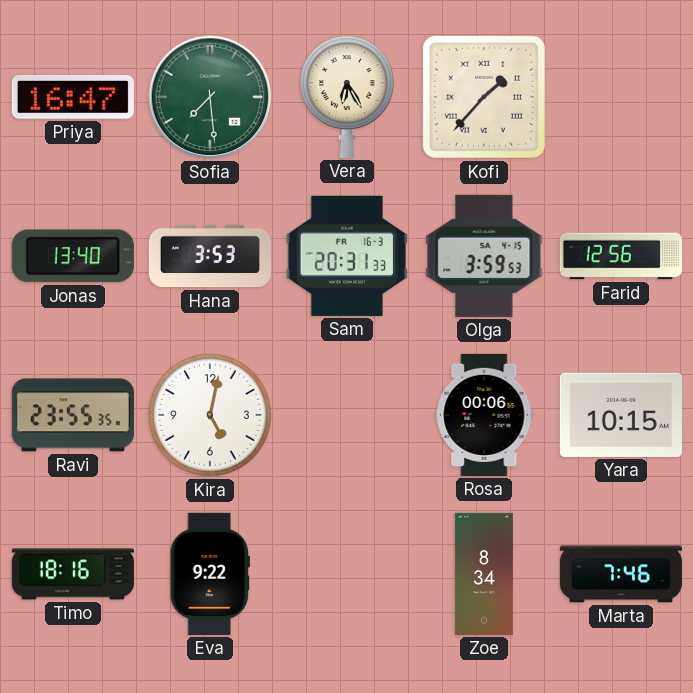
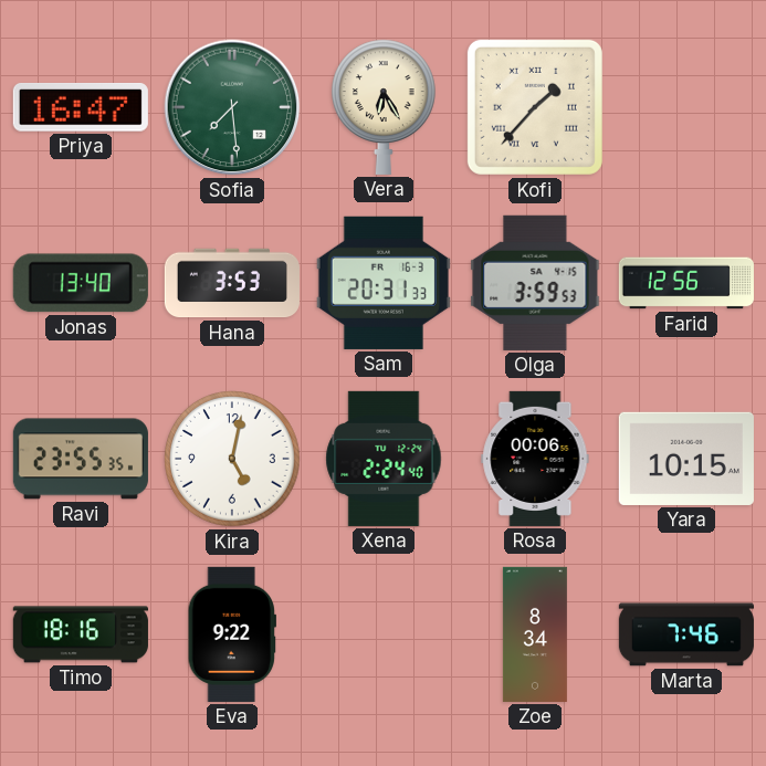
Xena: none -> 2:24
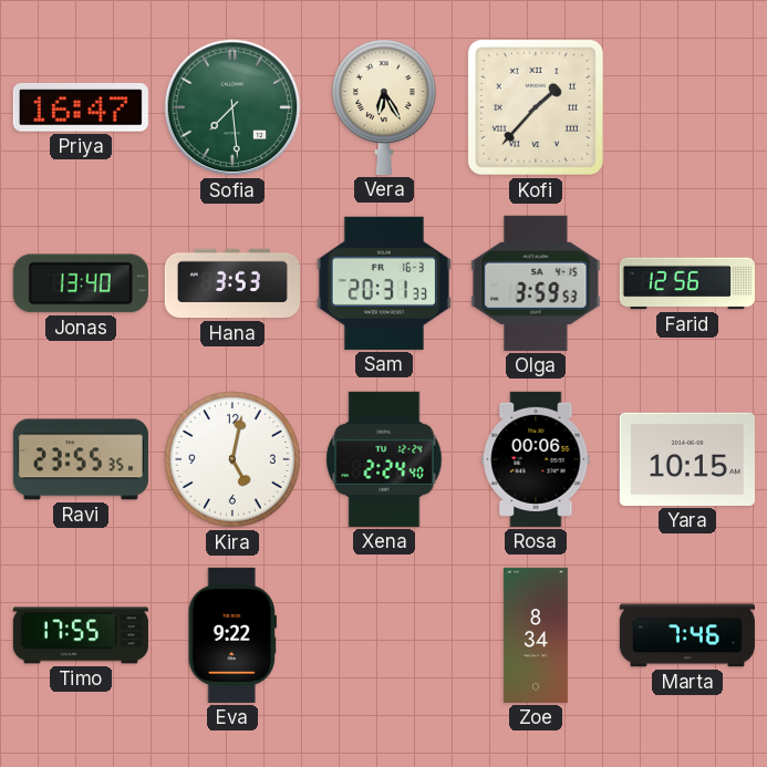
Timo: 18:16 -> 17:55
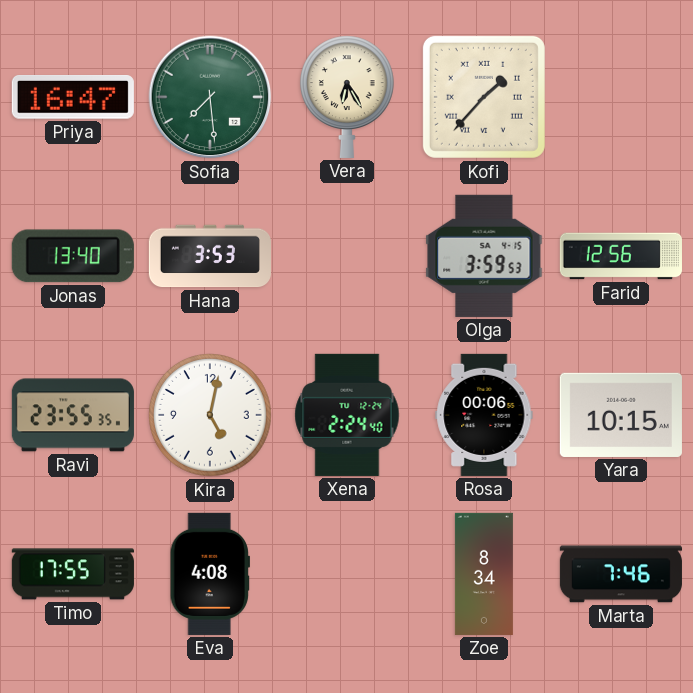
Sam: 20:31 -> none
Eva: 9:22 -> 4:08
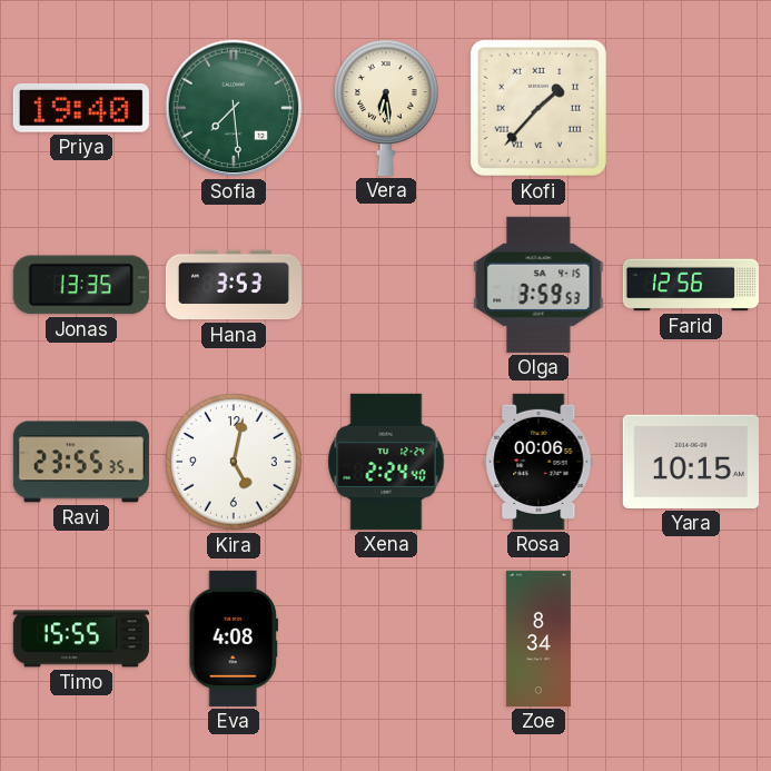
Priya: 16:47 -> 19:40
Vera: 6:25 -> 6:29
Jonas: 13:40 -> 13:35
Timo: 17:55 -> 15:55
Marta: 7:46 -> none
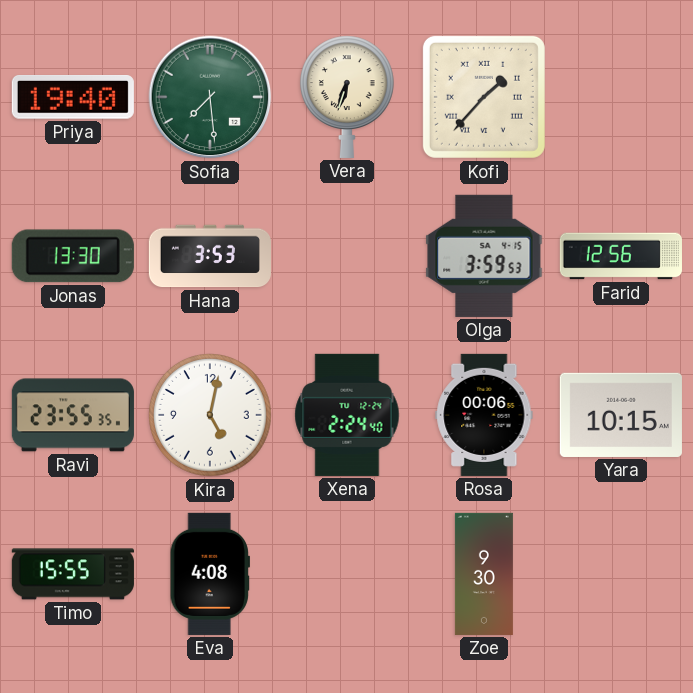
Vera: 6:29 -> 6:33
Jonas: 13:35 -> 13:30
Zoe: 8:34 -> 9:30
